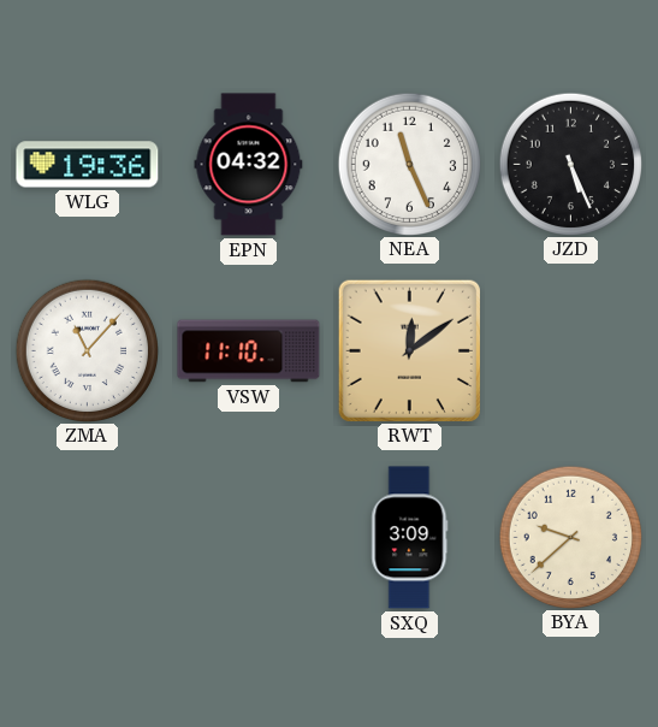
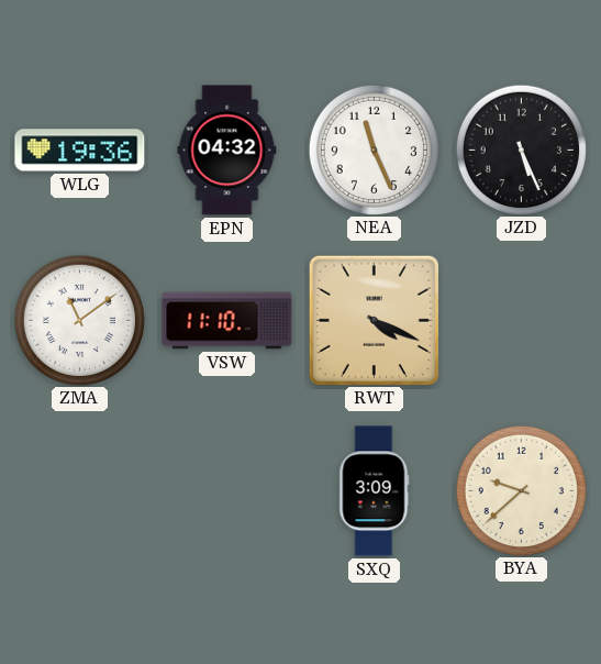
ZMA: 11:07 -> 11:09
RWT: 12:09 -> 4:19
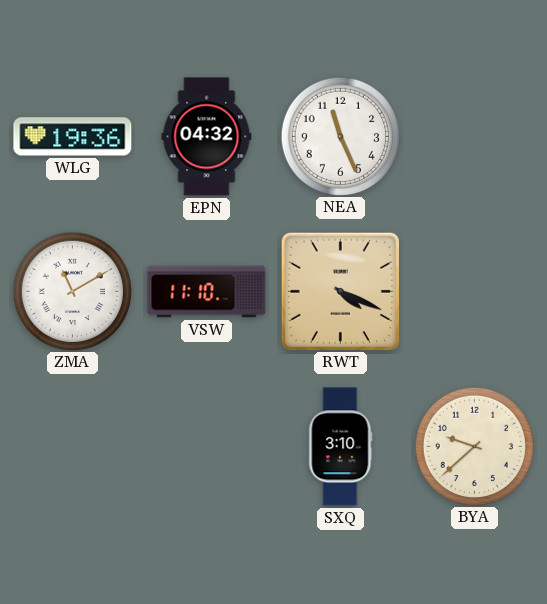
JZD: 5:26 -> none
ZMA: 11:09 -> 11:10
SXQ: 3:09 -> 3:10
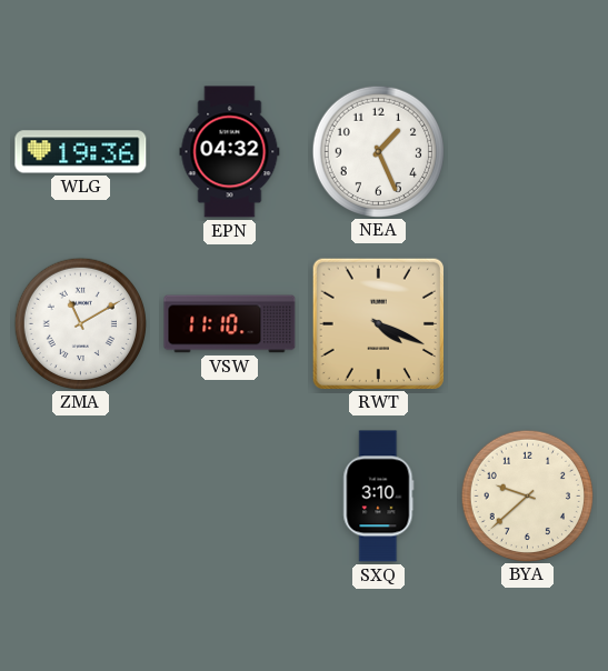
NEA: 11:26 -> 1:26
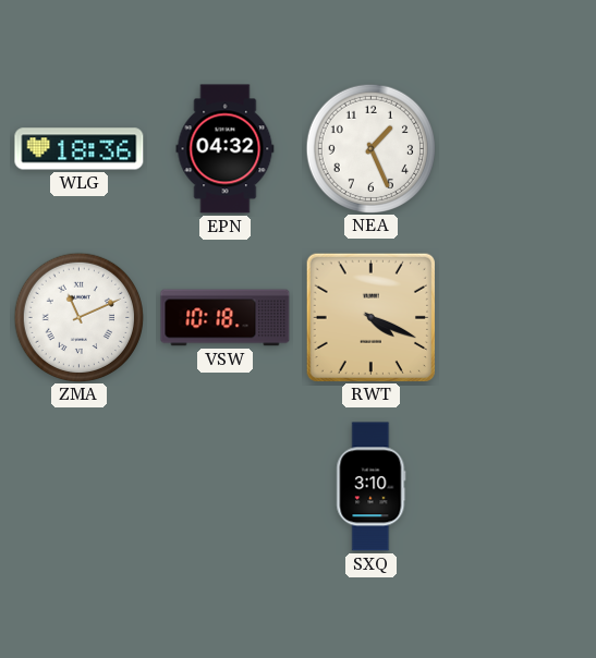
WLG: 19:36 -> 18:36
ZMA: 11:10 -> 11:11
VSW: 11:10 -> 10:18
BYA: 9:38 -> none
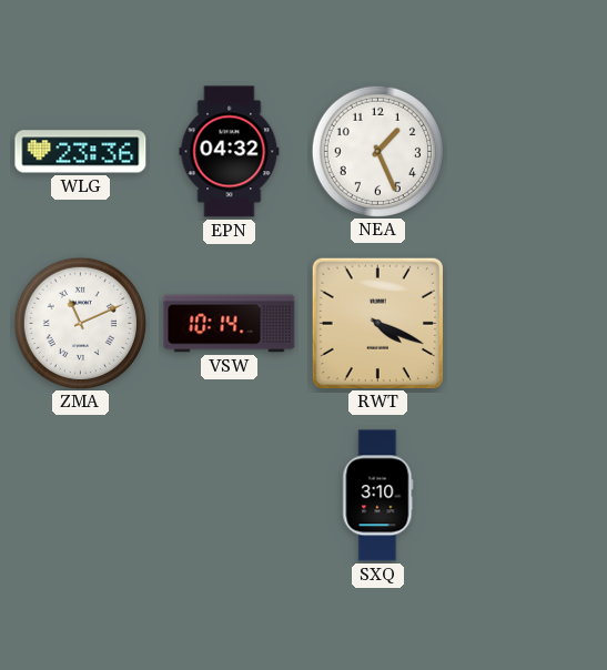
WLG: 18:36 -> 23:36
VSW: 10:18 -> 10:14
